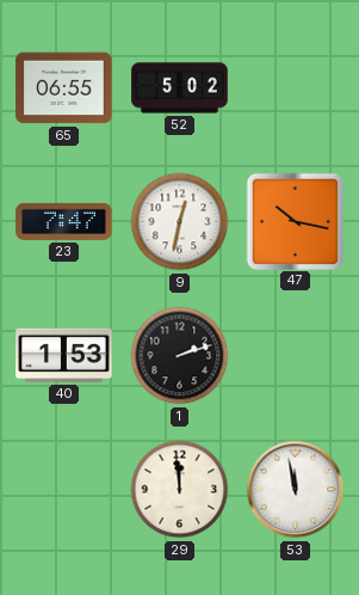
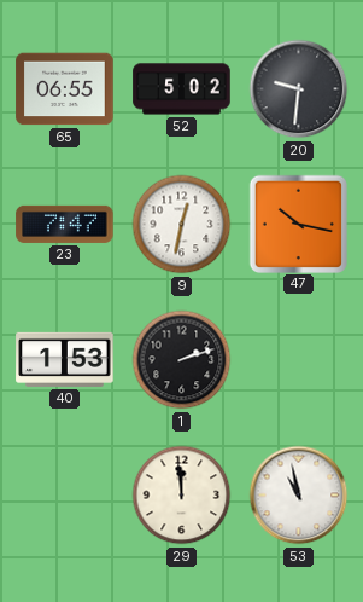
20: none -> 9:31
53: 11:58 -> 10:58
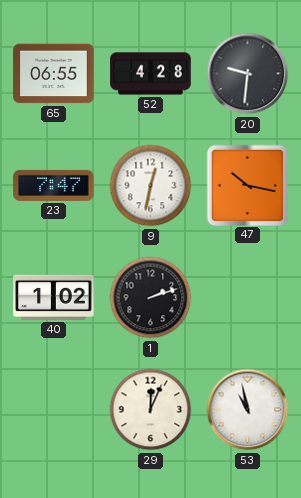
52: 5:02 -> 4:28
40: 1:53 -> 1:02
29: 11:59 -> 12:04
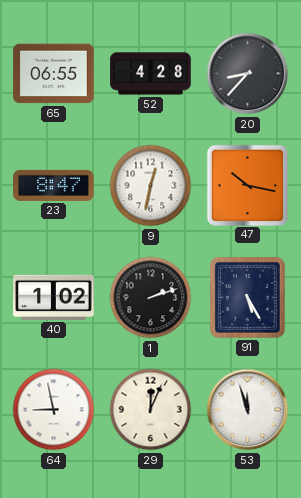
20: 9:31 -> 8:37
23: 7:47 -> 8:47
91: none -> 5:25
64: none -> 8:58
53: 10:58 -> 11:57
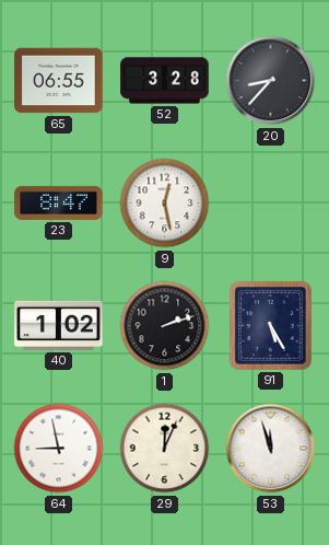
52: 4:28 -> 3:28
9: 12:32 -> 12:28
47: 10:17 -> none
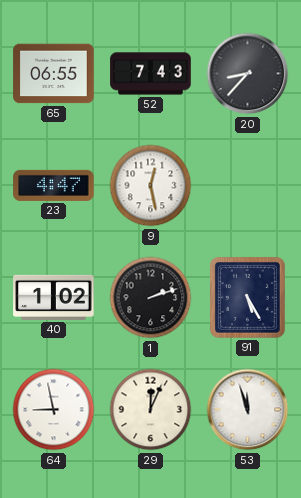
52: 3:28 -> 7:43
23: 8:47 -> 4:47
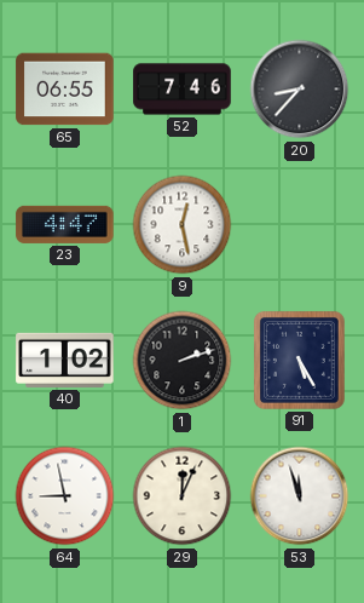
52: 7:43 -> 7:46
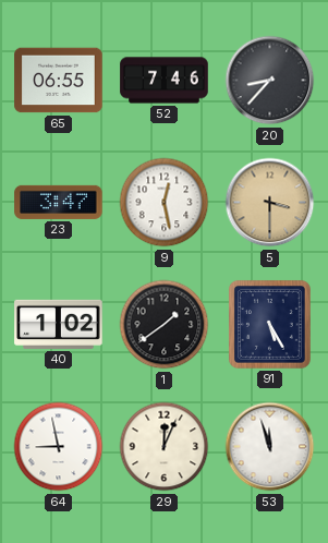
23: 4:47 -> 3:47
5: none -> 3:30
1: 2:12 -> 1:39
